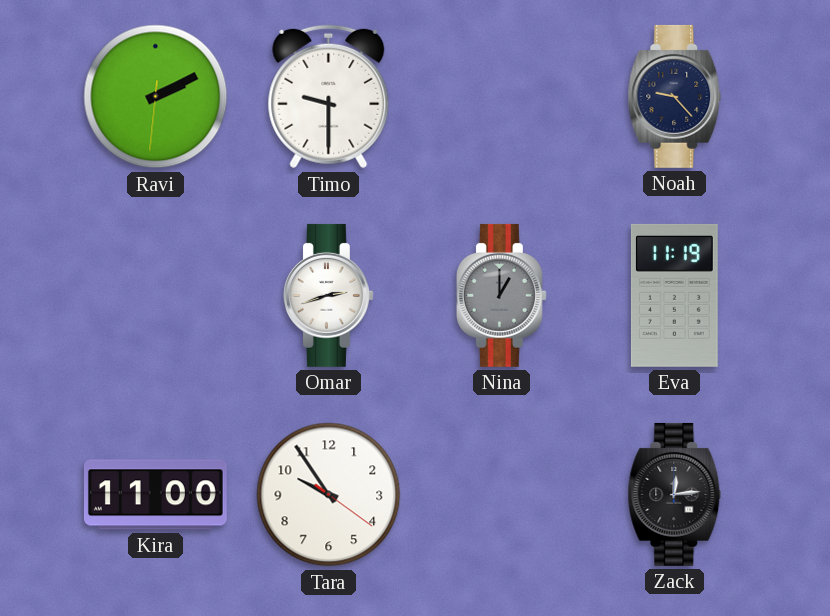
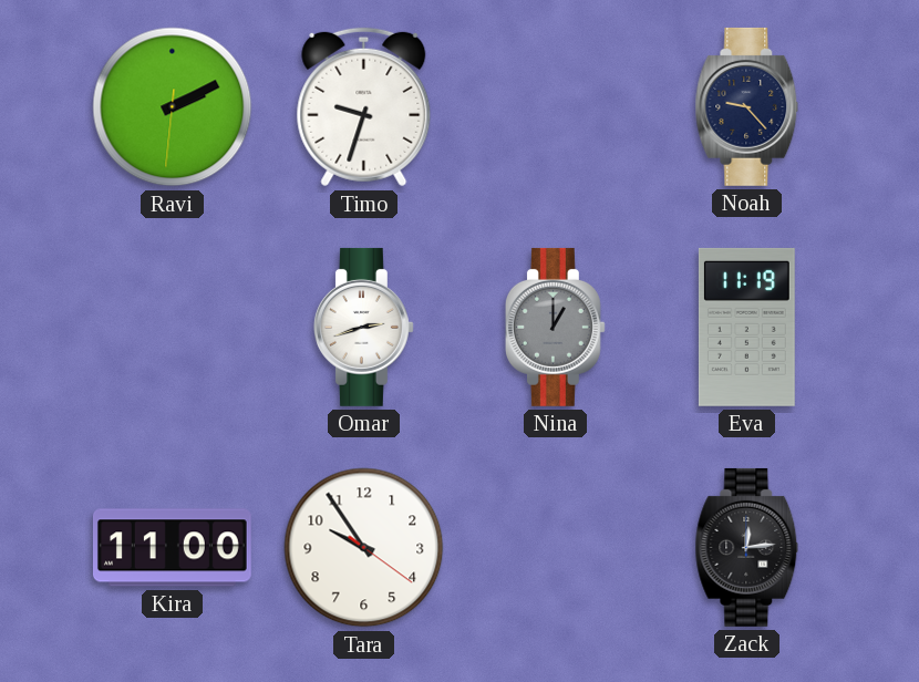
Timo: 9:30 -> 9:33
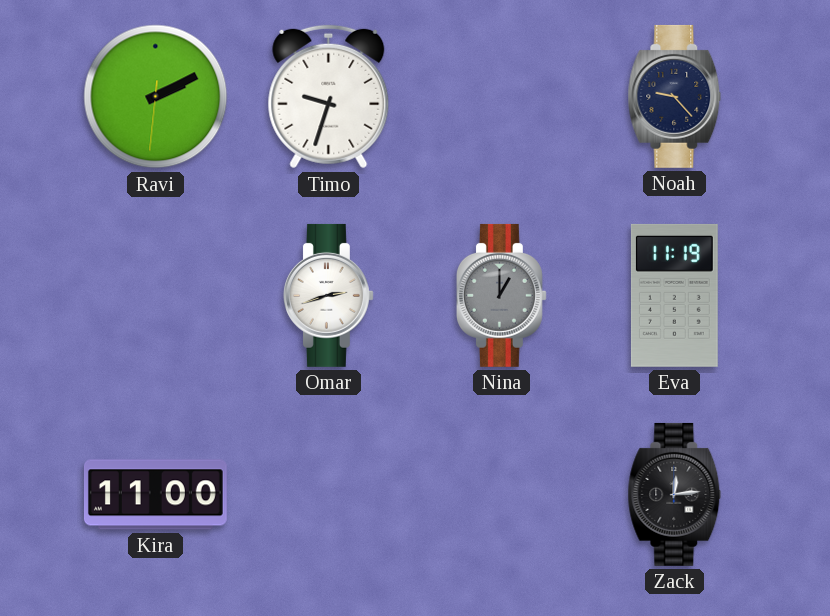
Tara: 9:54 -> none
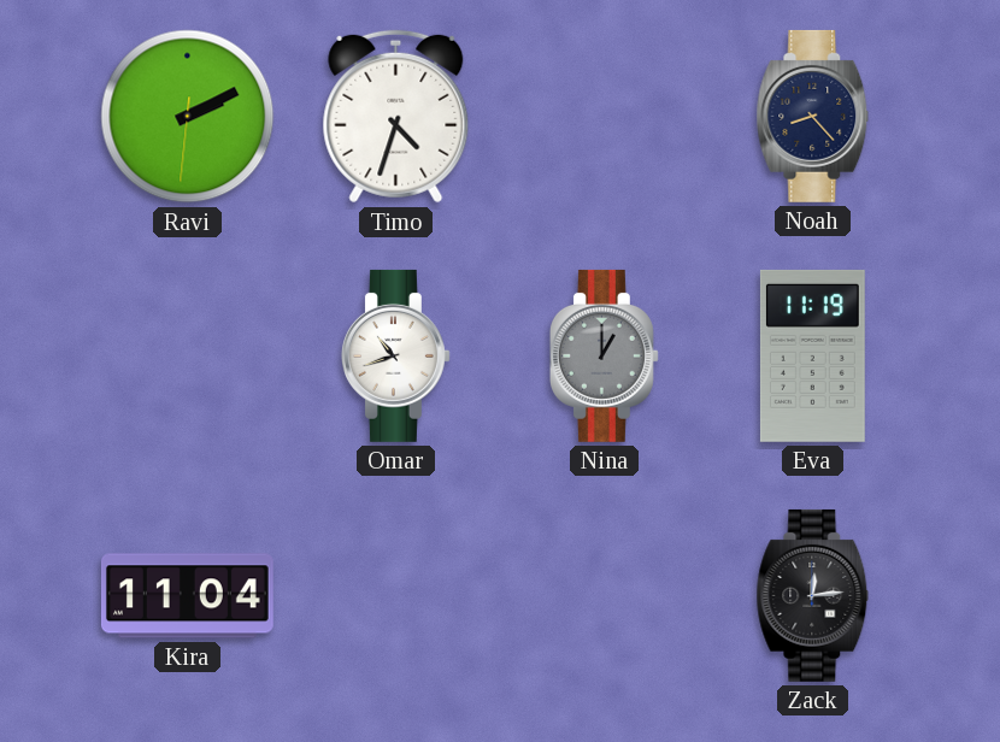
Timo: 9:33 -> 4:33
Noah: 9:23 -> 8:23
Omar: 2:42 -> 10:42
Kira: 11:00 -> 11:04
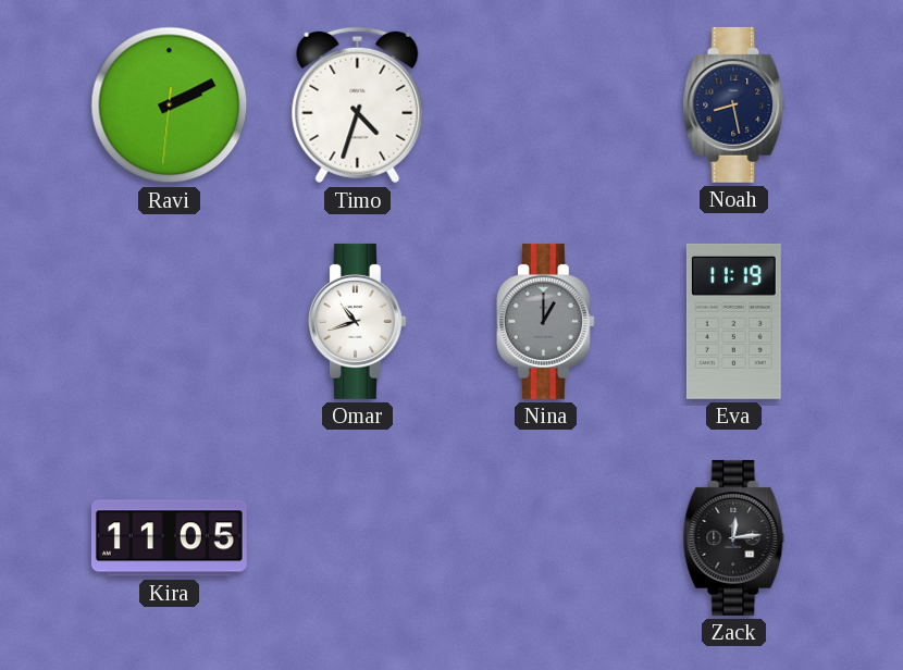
Noah: 8:23 -> 8:28
Kira: 11:04 -> 11:05
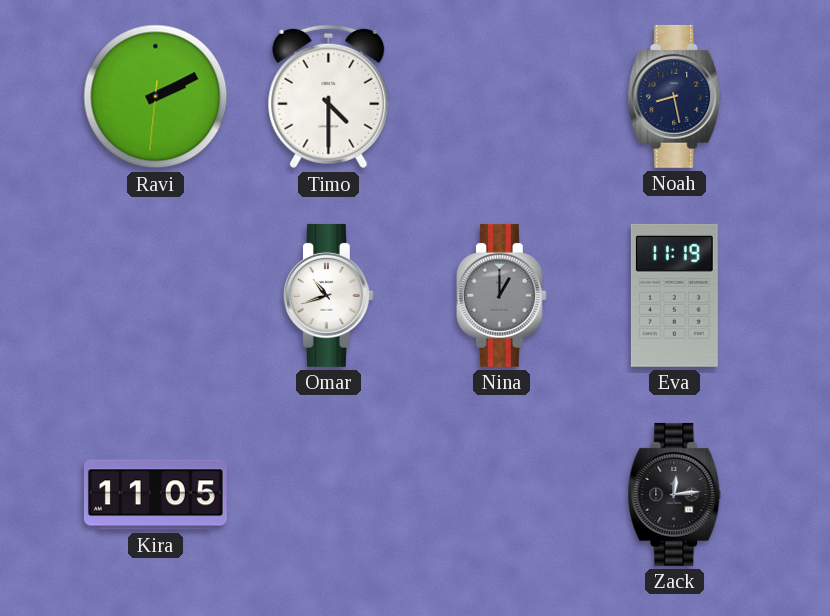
Timo: 4:33 -> 4:30
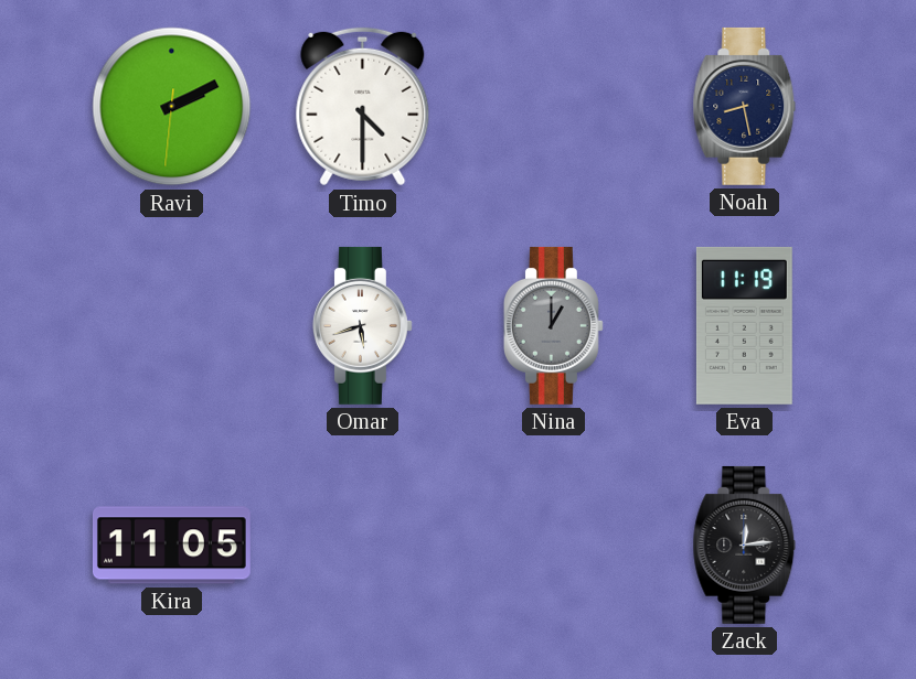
Omar: 10:42 -> 5:42
